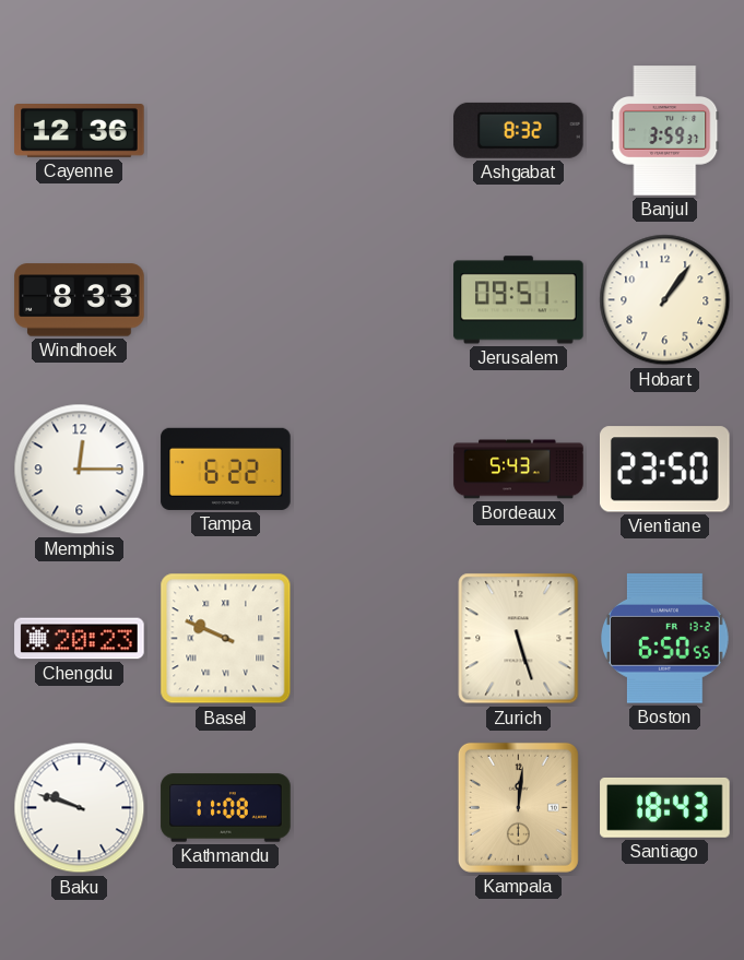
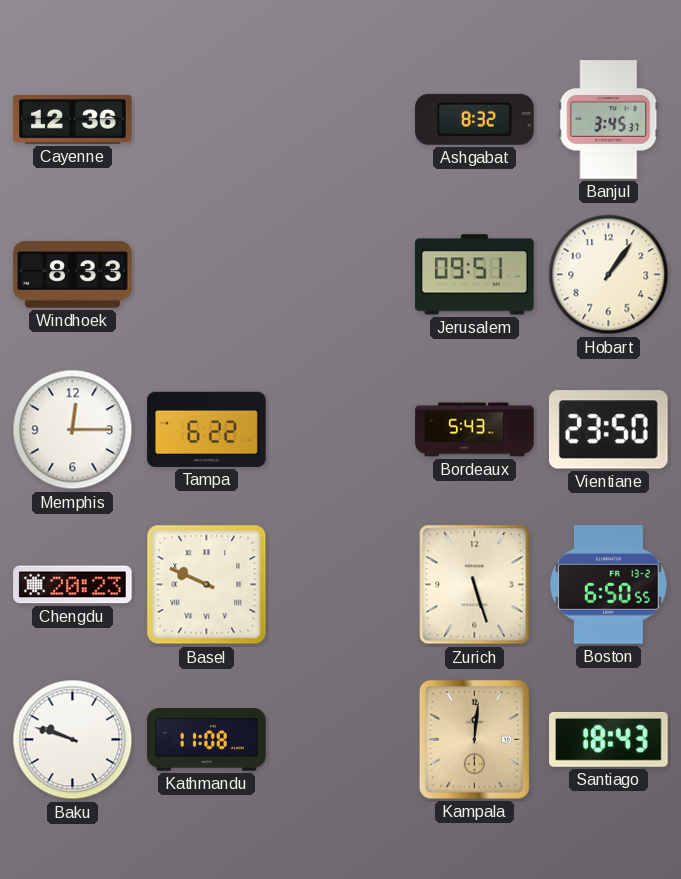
Banjul: 3:59 -> 3:45
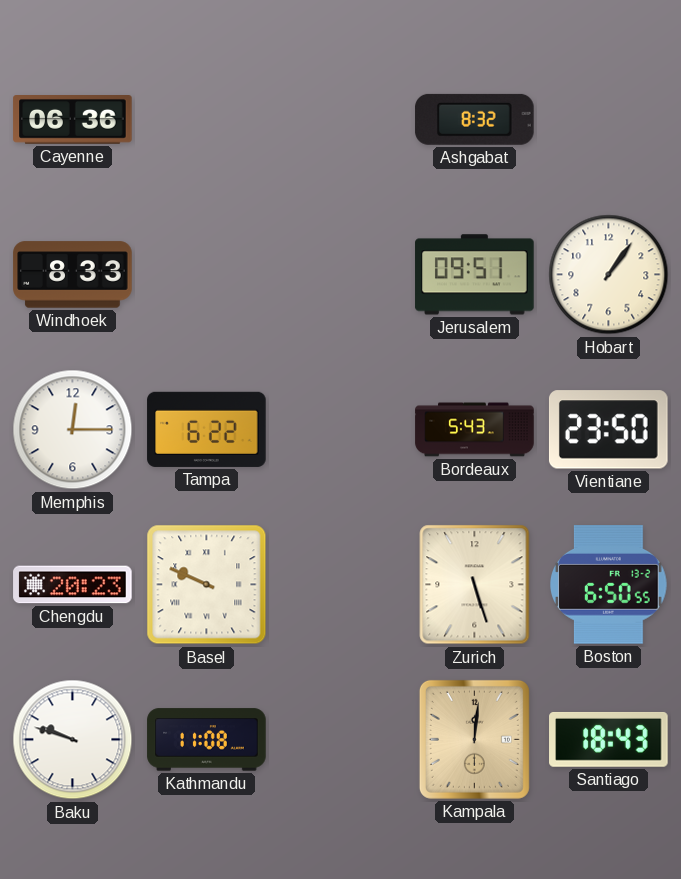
Cayenne: 12:36 -> 06:36
Banjul: 3:45 -> none
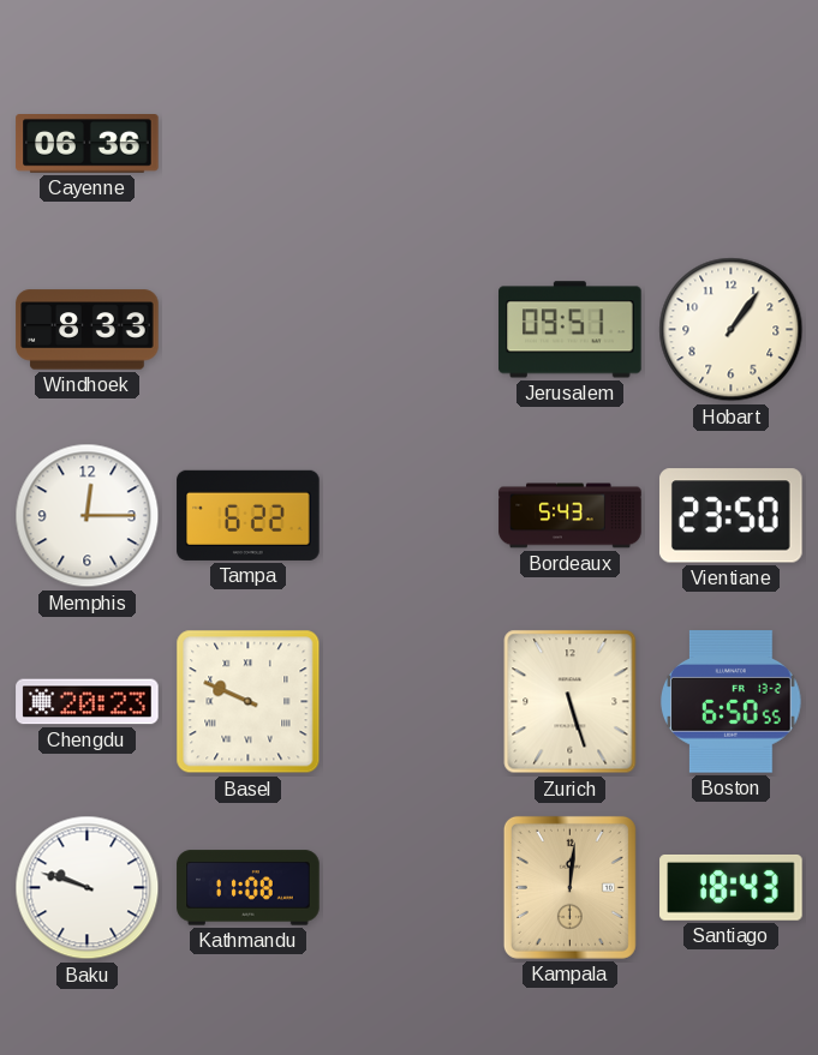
Ashgabat: 8:32 -> none
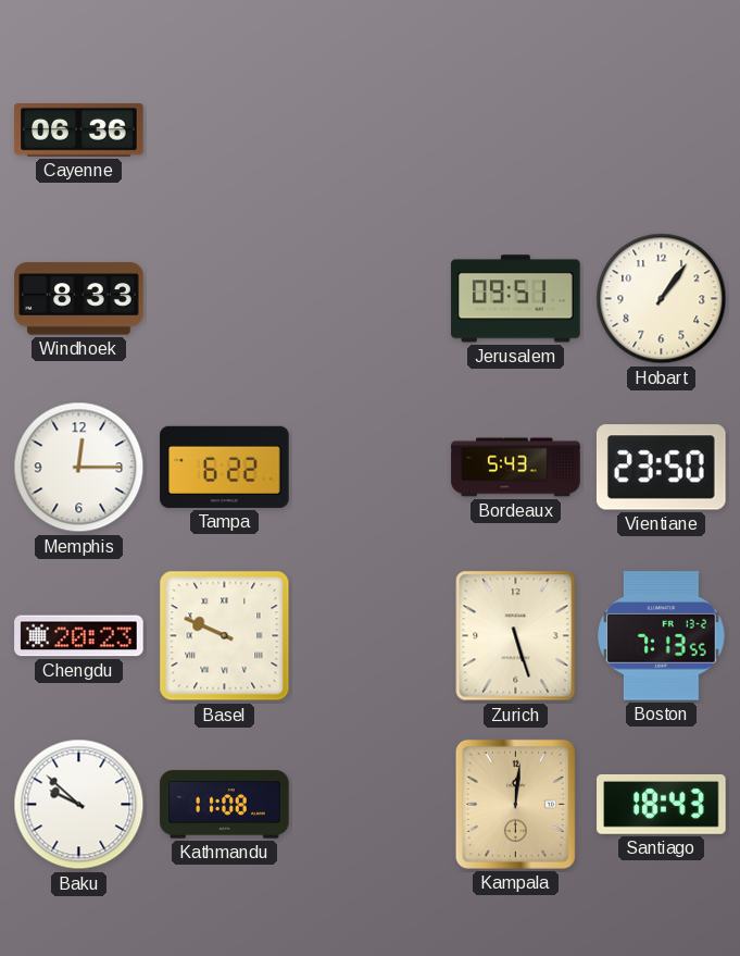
Boston: 6:50 -> 7:13
Baku: 9:48 -> 9:52
